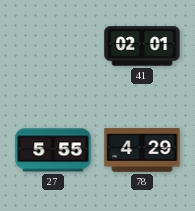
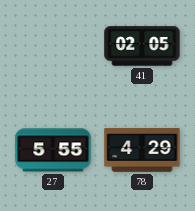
41: 02:01 -> 02:05
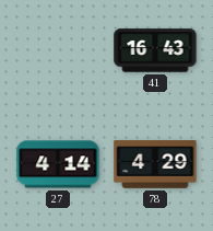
41: 02:05 -> 16:43
27: 5:55 -> 4:14
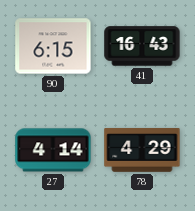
90: none -> 6:15
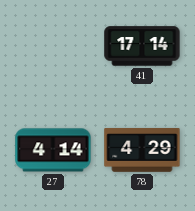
90: 6:15 -> none
41: 16:43 -> 17:14
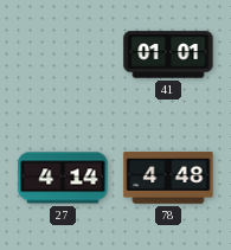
41: 17:14 -> 01:01
78: 4:29 -> 4:48
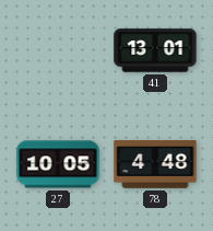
41: 01:01 -> 13:01
27: 4:14 -> 10:05
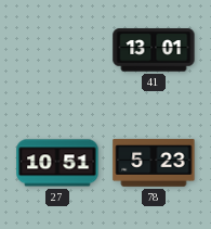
27: 10:05 -> 10:51
78: 4:48 -> 5:23
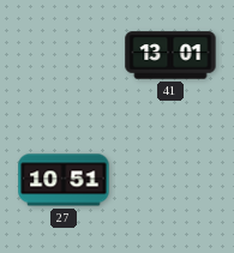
78: 5:23 -> none
